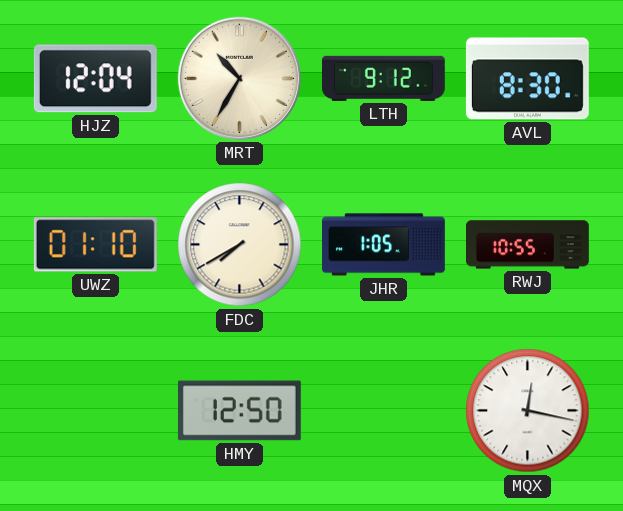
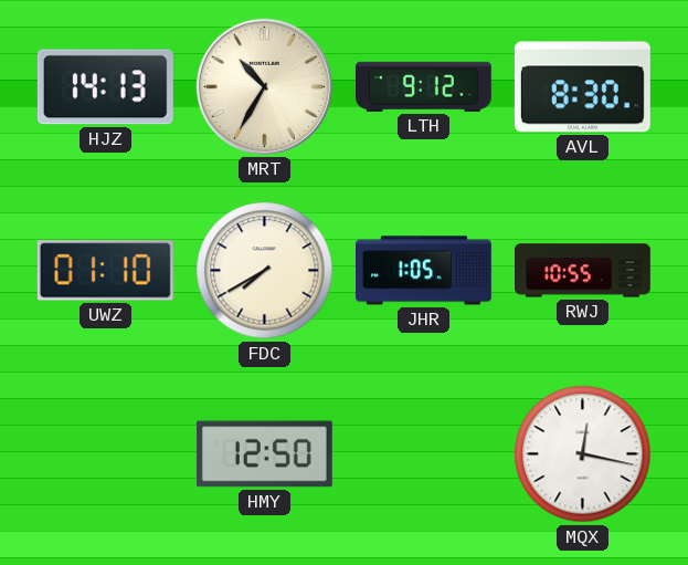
HJZ: 12:04 -> 14:13
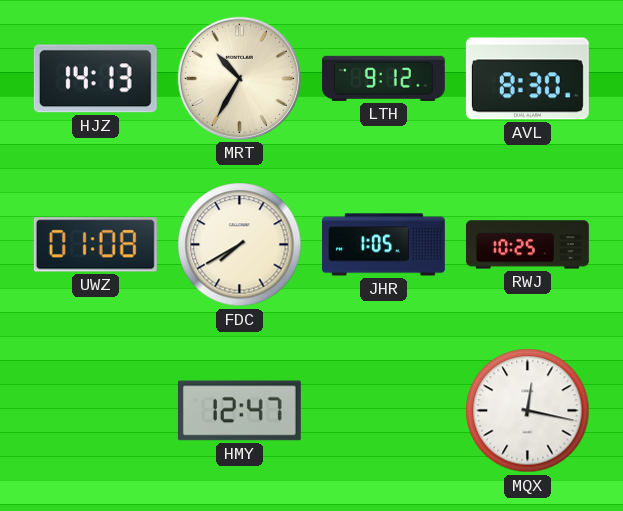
UWZ: 01:10 -> 01:08
RWJ: 10:55 -> 10:25
HMY: 12:50 -> 12:47
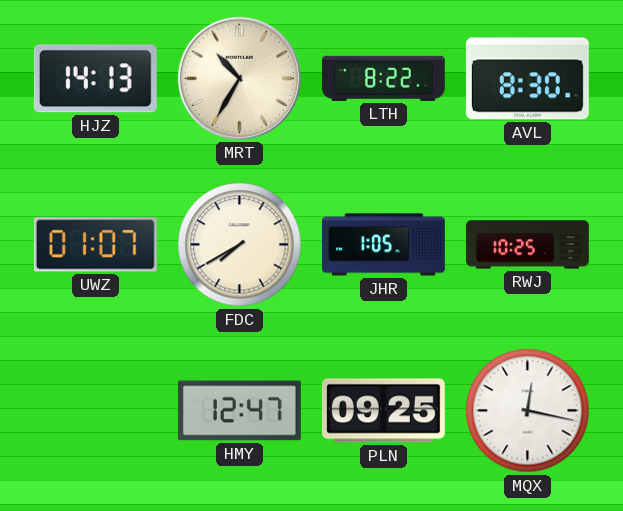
LTH: 9:12 -> 8:22
UWZ: 01:08 -> 01:07
PLN: none -> 09:25
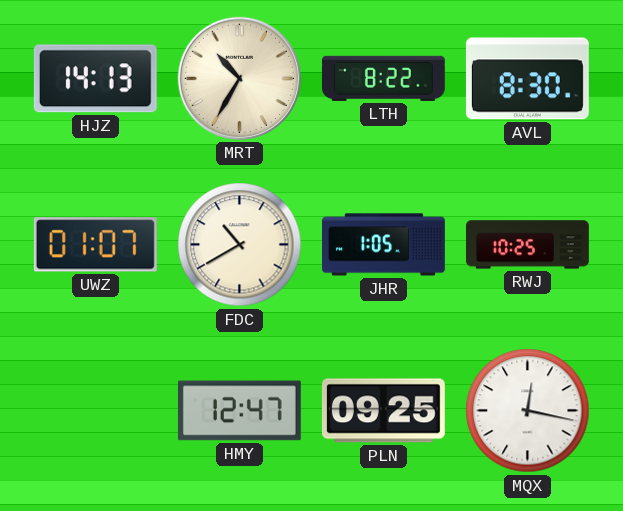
FDC: 7:40 -> 10:40
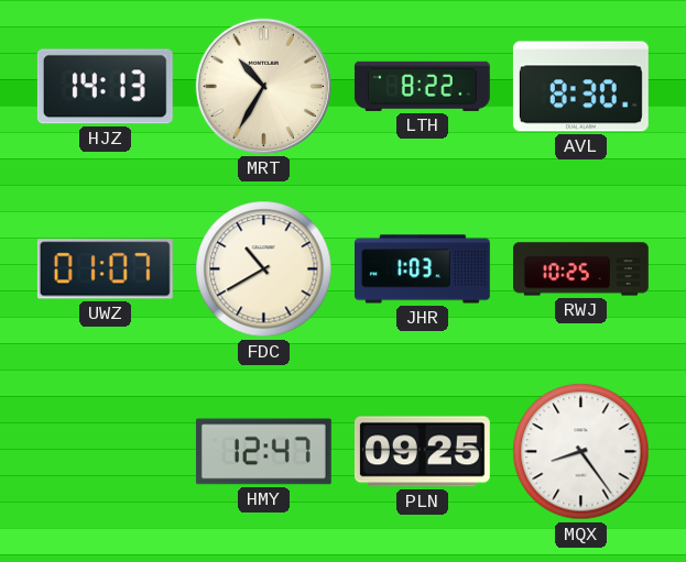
JHR: 1:05 -> 1:03
MQX: 12:17 -> 8:24
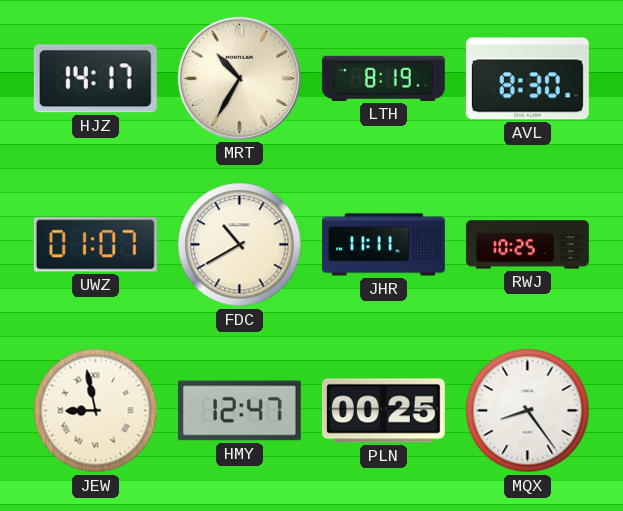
HJZ: 14:13 -> 14:17
LTH: 8:22 -> 8:19
JHR: 1:03 -> 11:11
JEW: none -> 8:58
PLN: 09:25 -> 00:25
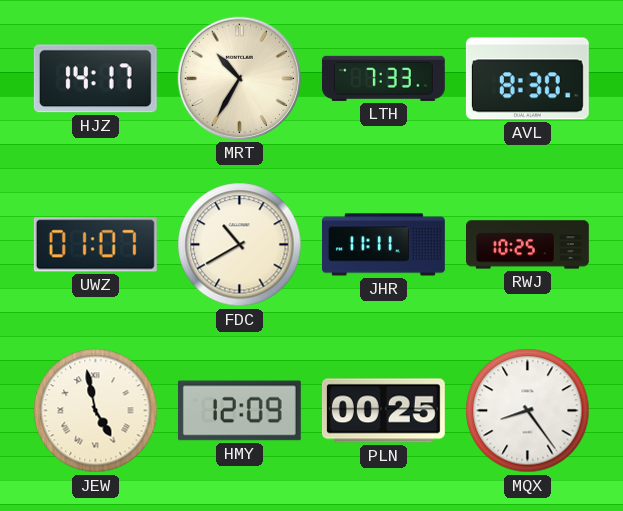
LTH: 8:19 -> 7:33
JEW: 8:58 -> 4:58
HMY: 12:47 -> 12:09
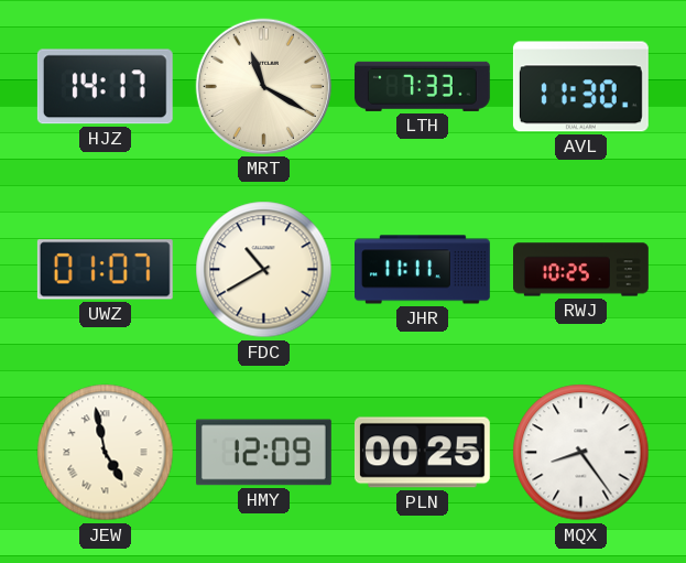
MRT: 10:35 -> 11:20
AVL: 8:30 -> 11:30
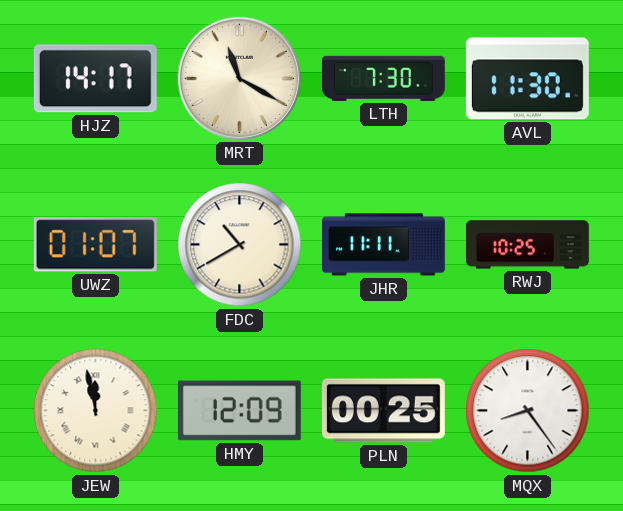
LTH: 7:33 -> 7:30
JEW: 4:58 -> 11:58
